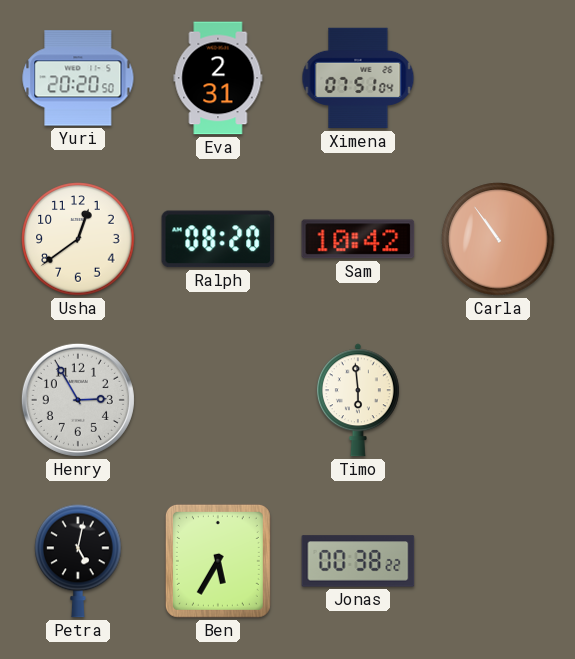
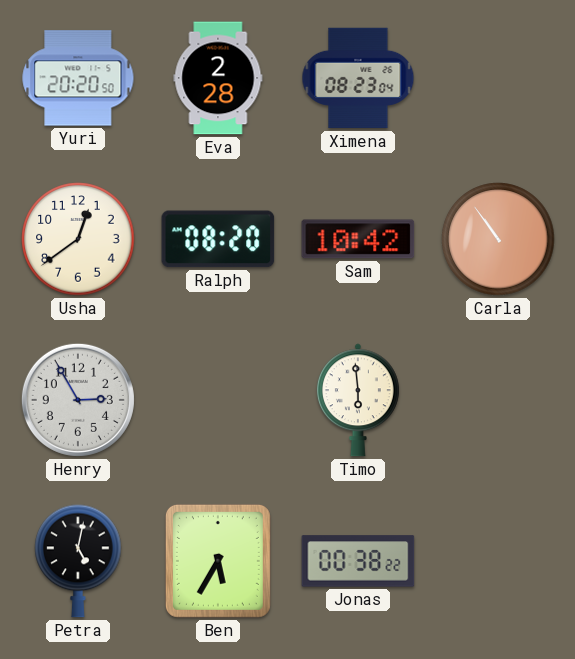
Eva: 2:31 -> 2:28
Ximena: 07:51 -> 08:23
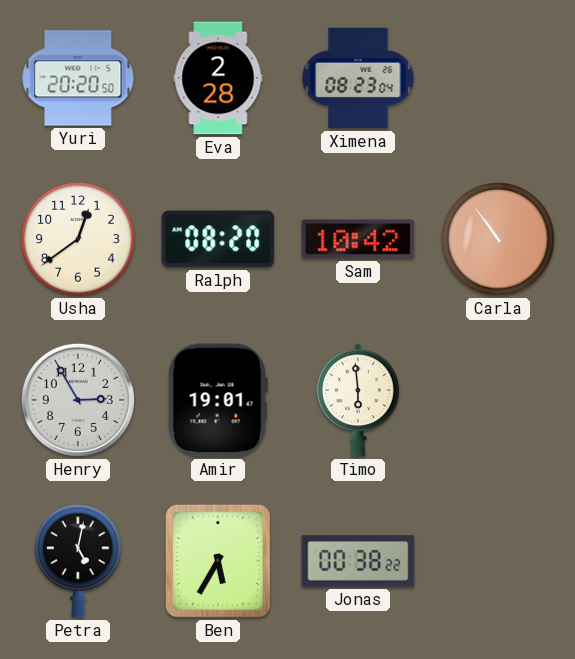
Amir: none -> 19:01
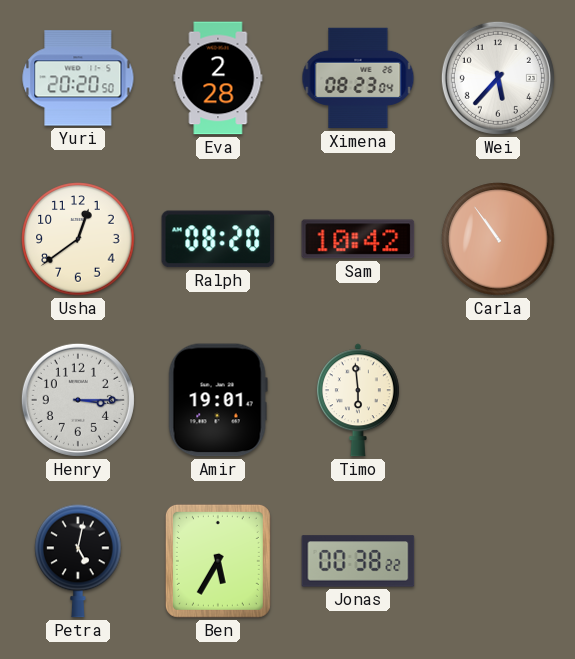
Wei: none -> 5:37
Henry: 2:55 -> 3:15
